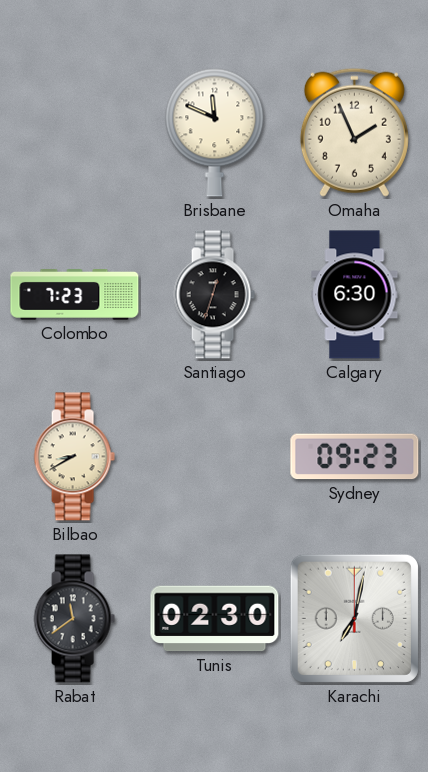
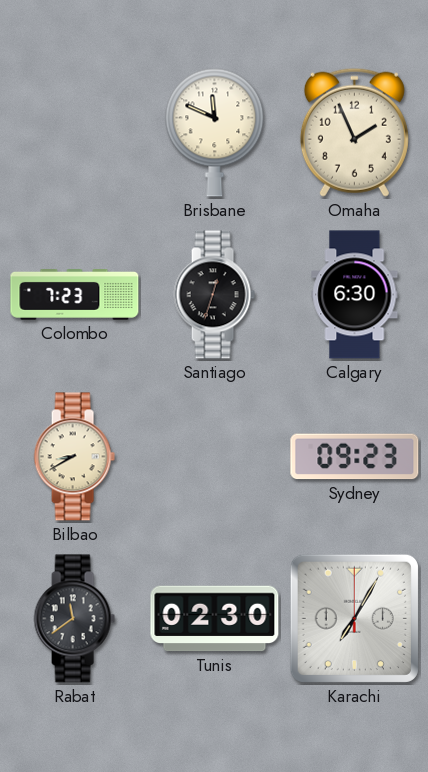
Karachi: 7:02 -> 7:05
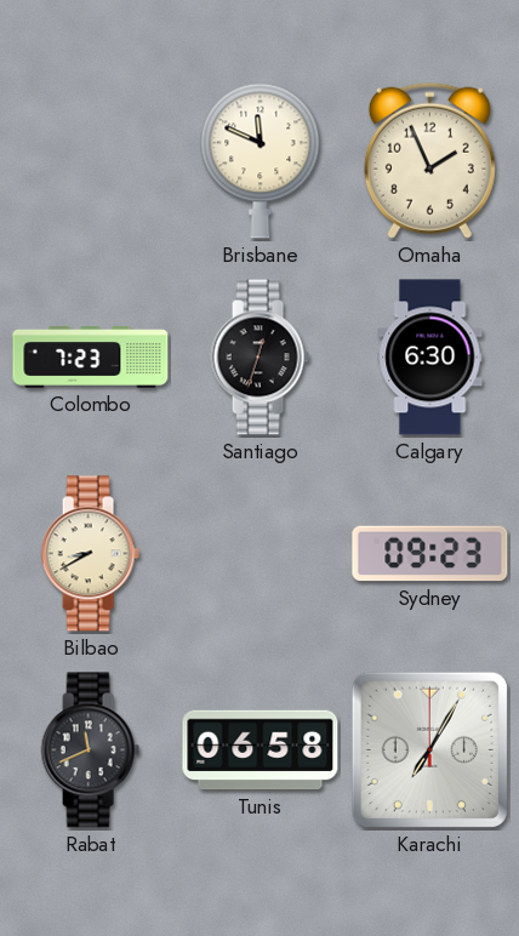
Rabat: 11:39 -> 11:41
Tunis: 02:30 -> 06:58
